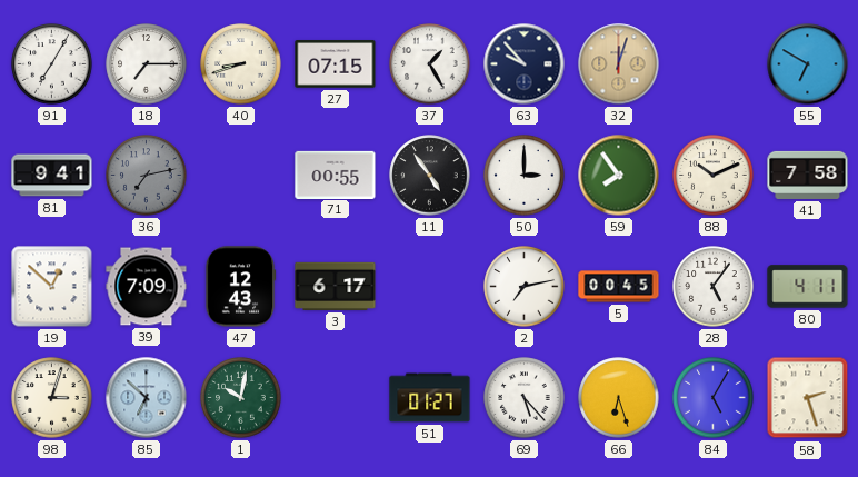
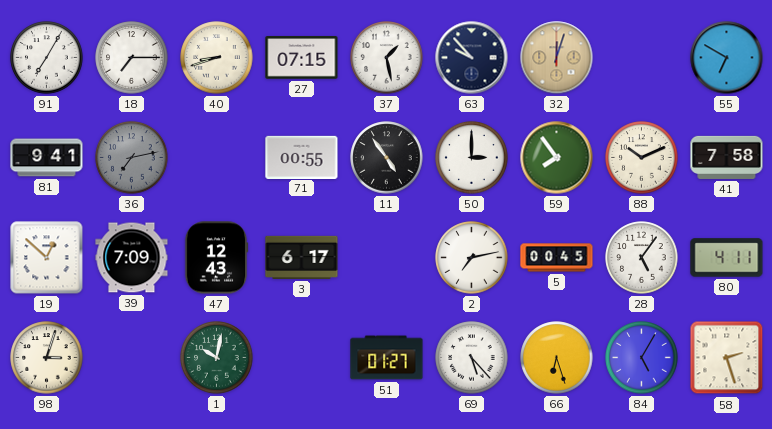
37: 1:25 -> 1:28
85: 6:52 -> none
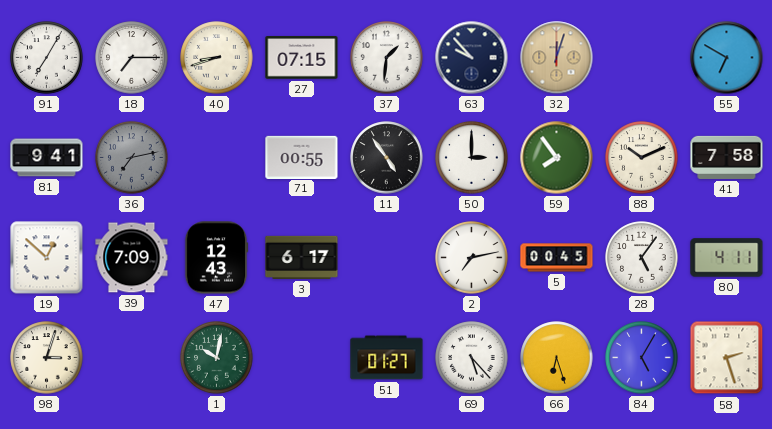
37: 1:28 -> 1:31
